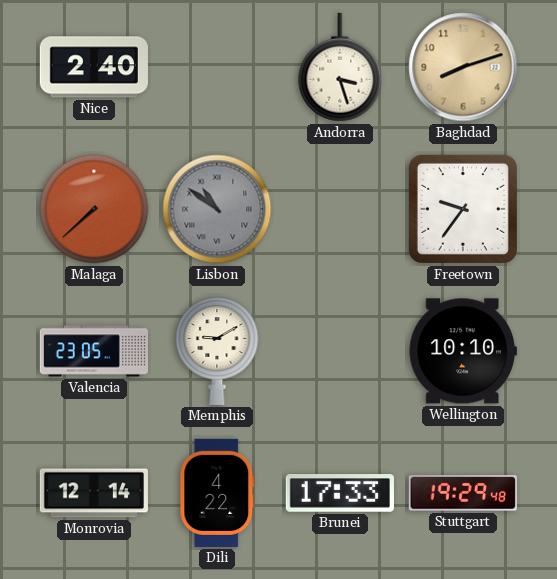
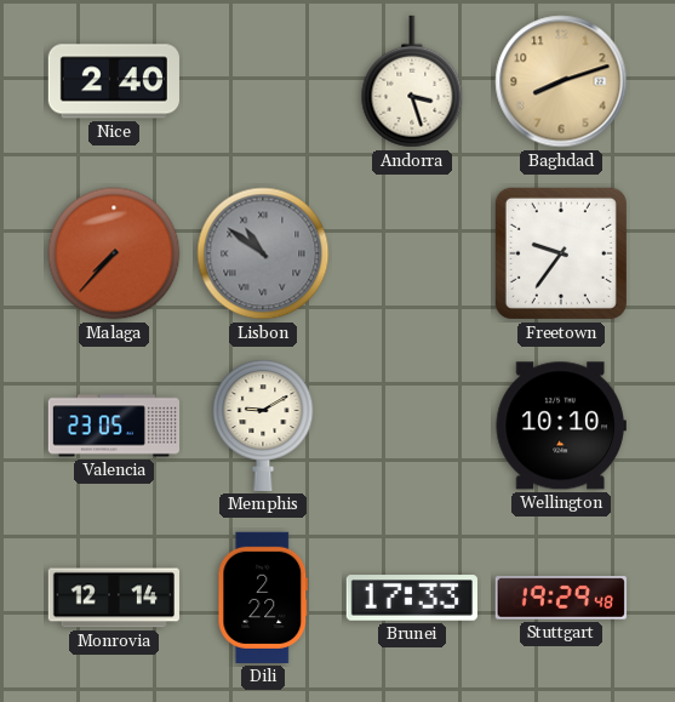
Malaga: 7:38 -> 7:37
Dili: 4:22 -> 2:22
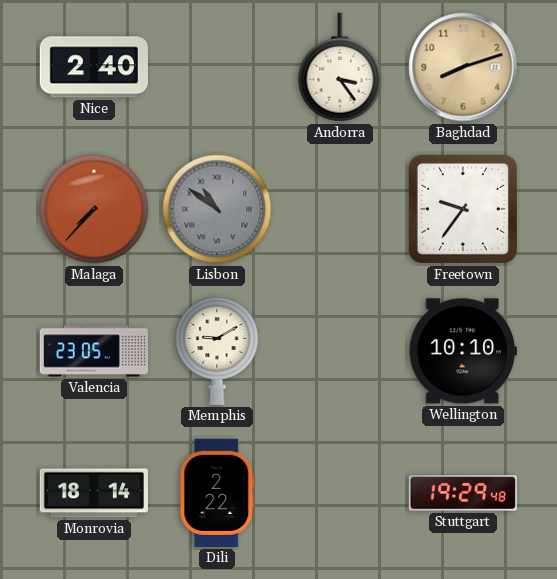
Andorra: 3:27 -> 3:24
Monrovia: 12:14 -> 18:14
Brunei: 17:33 -> none
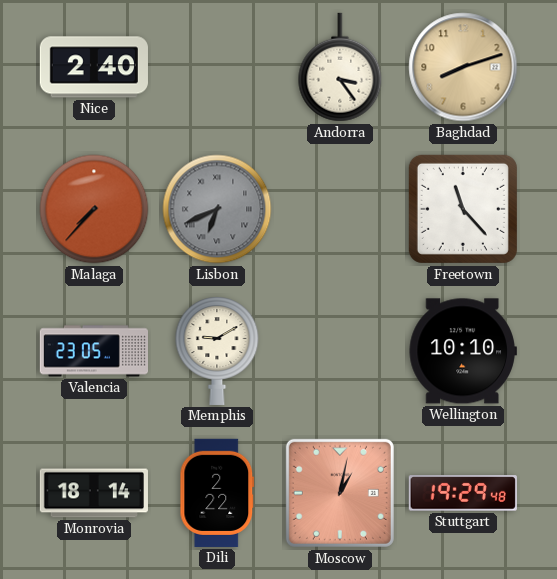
Lisbon: 10:51 -> 6:41
Freetown: 9:36 -> 11:23
Moscow: none -> 1:02
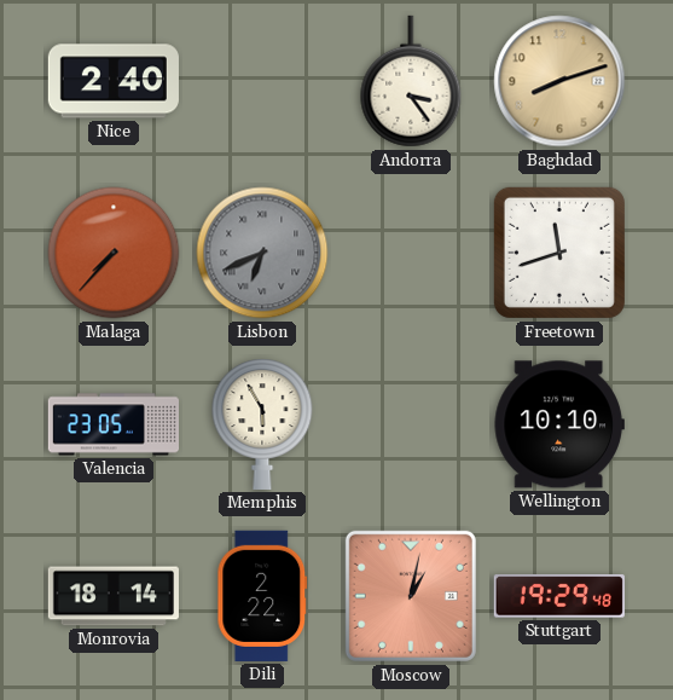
Freetown: 11:23 -> 11:42
Memphis: 9:10 -> 5:55
